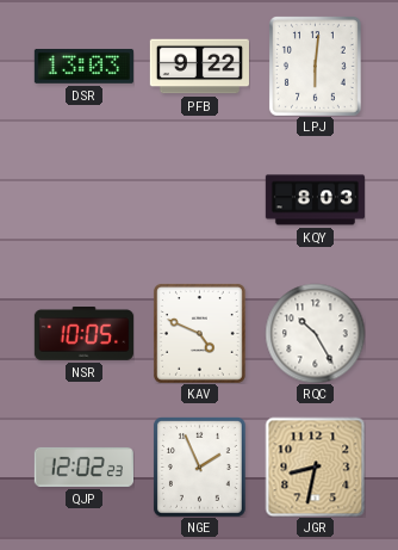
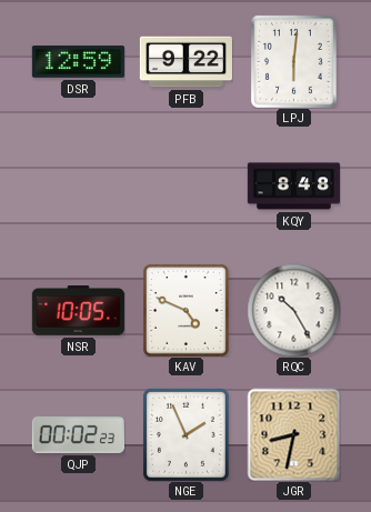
DSR: 13:03 -> 12:59
KQY: 8:03 -> 8:48
QJP: 12:02 -> 00:02
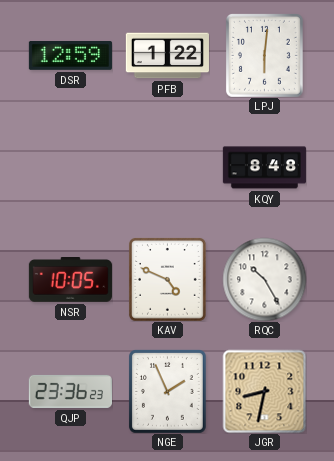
PFB: 9:22 -> 1:22
QJP: 00:02 -> 23:36
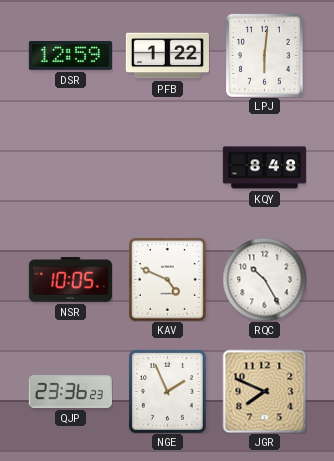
JGR: 8:32 -> 7:49
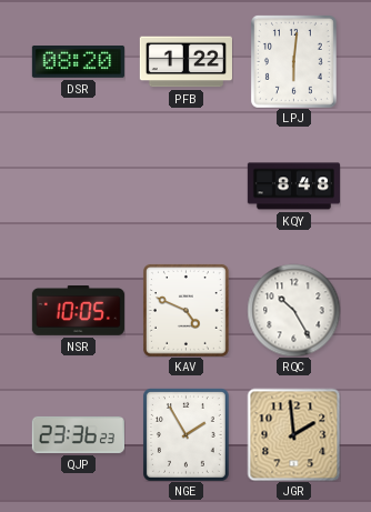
DSR: 12:59 -> 08:20
NGE: 1:56 -> 1:55
JGR: 7:49 -> 1:59
